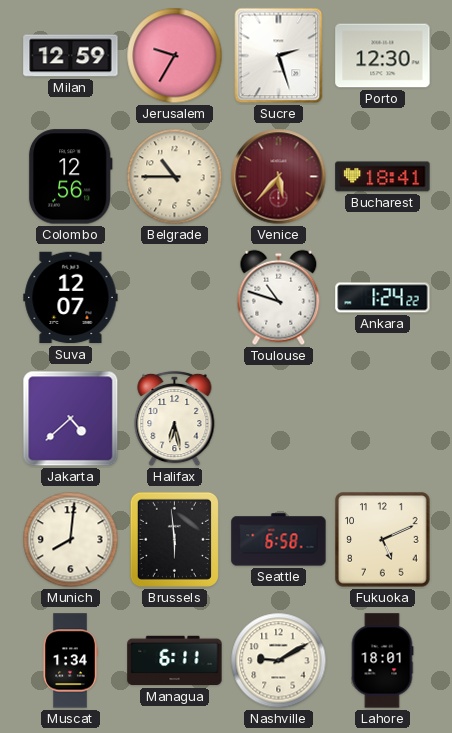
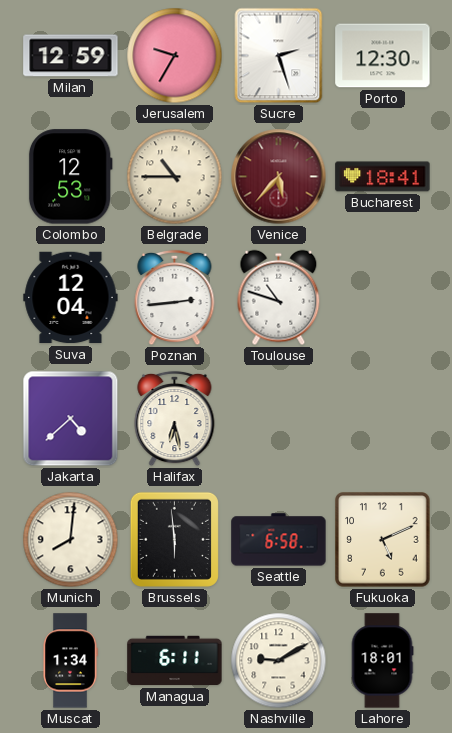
Colombo: 12:56 -> 12:53
Suva: 12:07 -> 12:04
Poznan: none -> 2:44
Ankara: 1:24 -> none
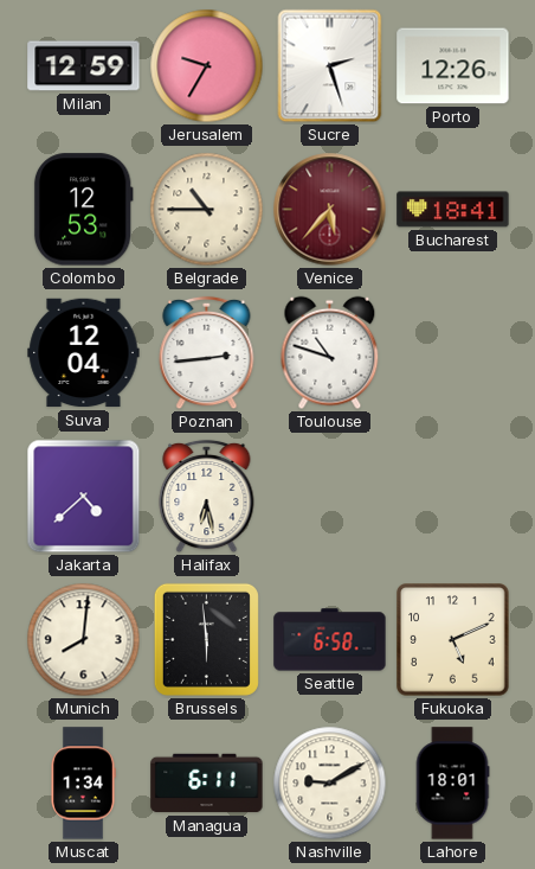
Porto: 12:30 -> 12:26
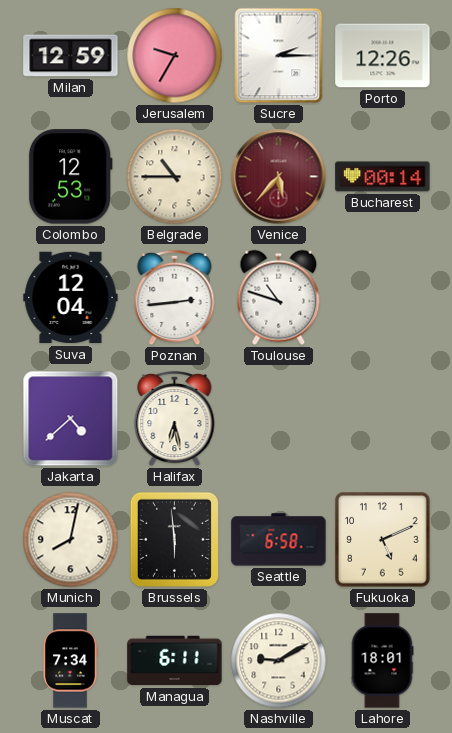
Sucre: 2:27 -> 2:15
Bucharest: 18:41 -> 00:14
Munich: 8:01 -> 8:02
Muscat: 1:34 -> 7:34
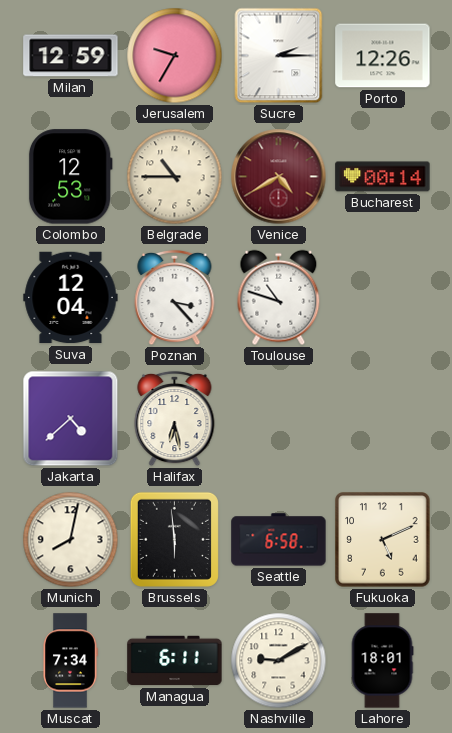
Venice: 5:37 -> 4:40
Poznan: 2:44 -> 3:23
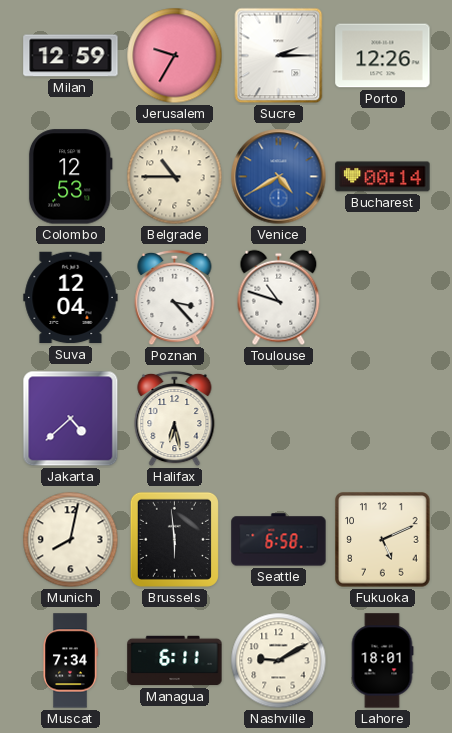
Venice dial: burgundy -> blue
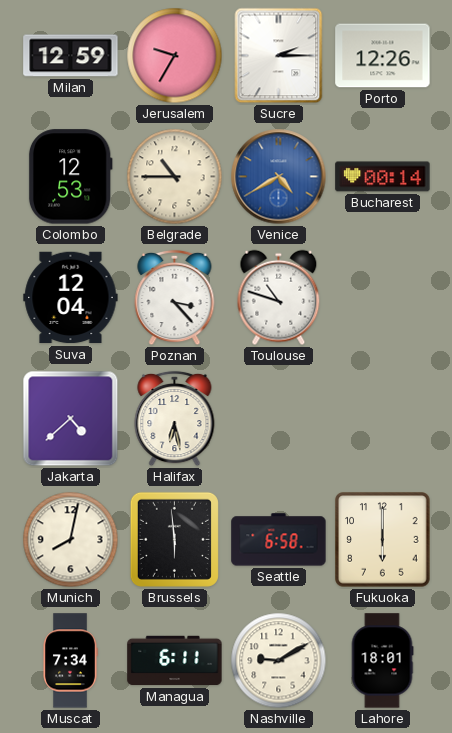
Fukuoka: 5:11 -> 6:00
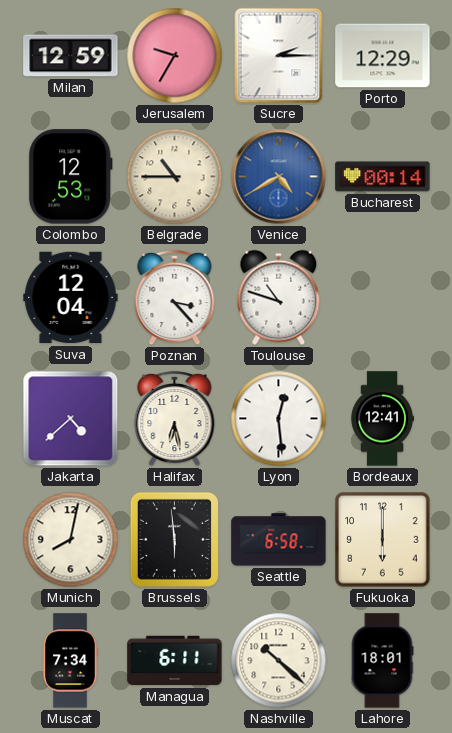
Porto: 12:26 -> 12:29
Lyon: none -> 12:29
Bordeaux: none -> 12:41
Nashville: 9:10 -> 10:22
